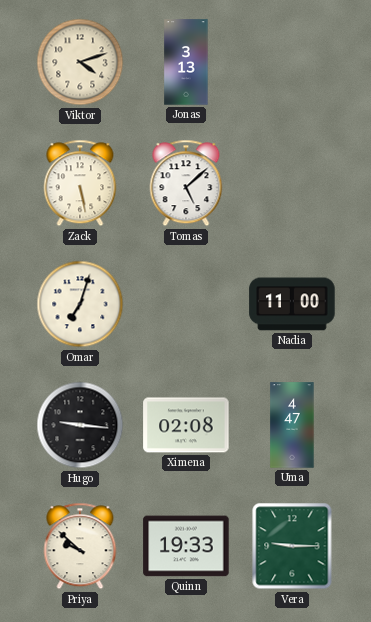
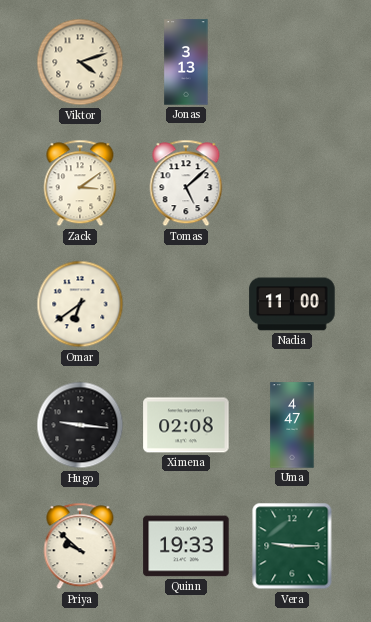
Zack: 5:28 -> 3:09
Omar: 7:03 -> 6:39
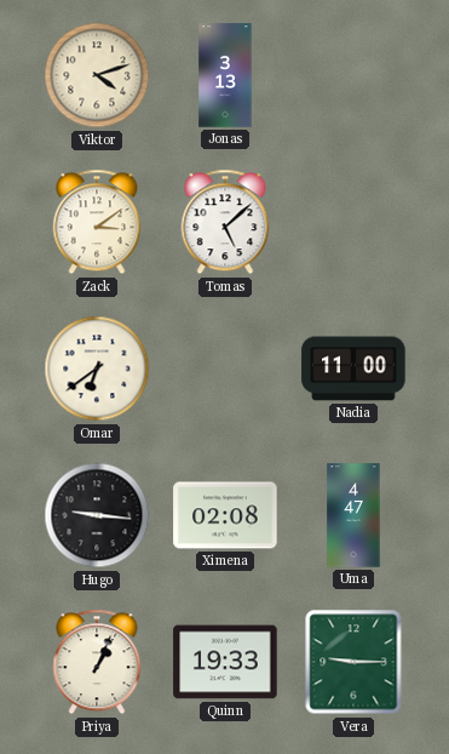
Priya: 9:52 -> 1:04
